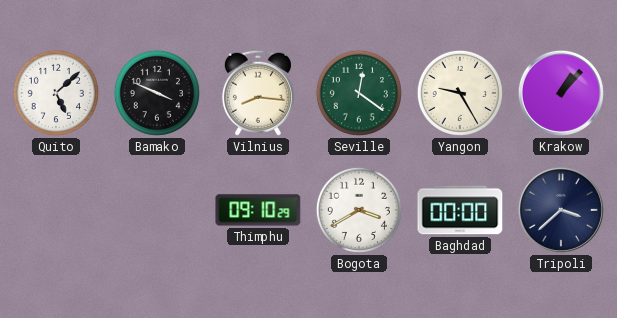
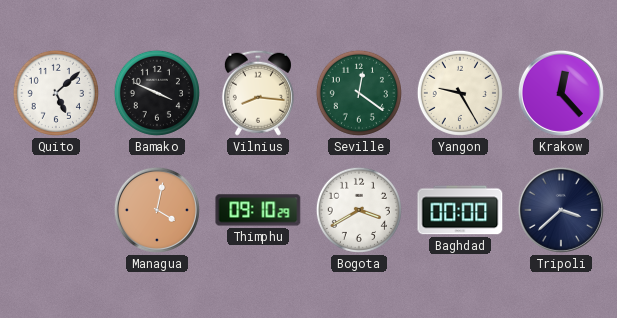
Krakow: 1:07 -> 12:23
Managua: none -> 4:02
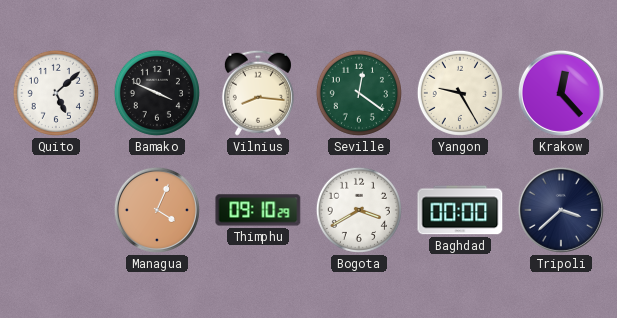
Managua: 4:02 -> 4:04
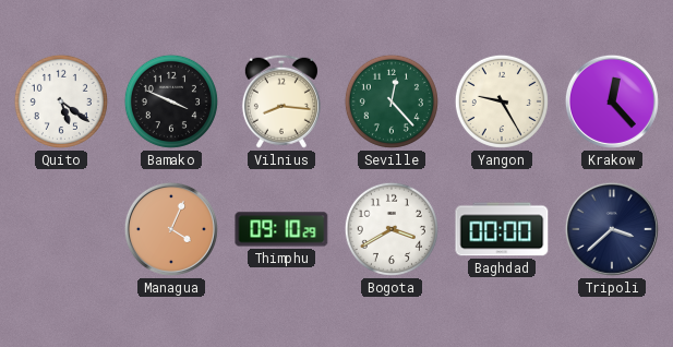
Quito: 5:08 -> 5:21
Seville: 12:21 -> 12:23
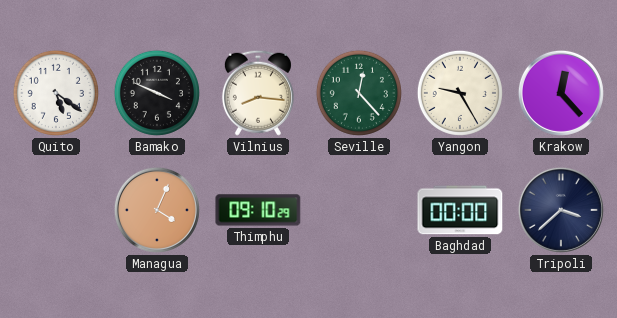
Bogota: 3:40 -> none
